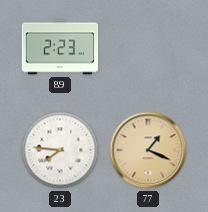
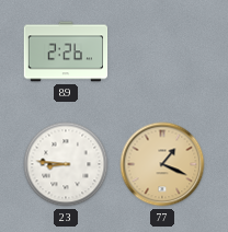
89: 2:23 -> 2:26
23: 7:46 -> 8:46
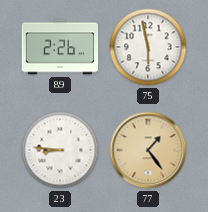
75: none -> 5:58
77: 1:19 -> 1:24
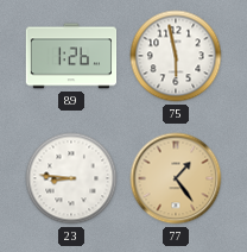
89: 2:26 -> 1:26
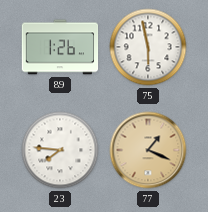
23: 8:46 -> 7:46
77: 1:24 -> 1:19
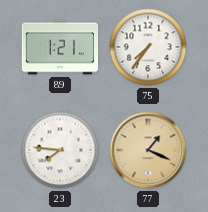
89: 1:26 -> 1:21
75: 5:58 -> 7:36
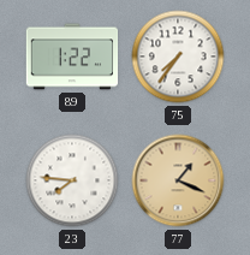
89: 1:21 -> 1:22
